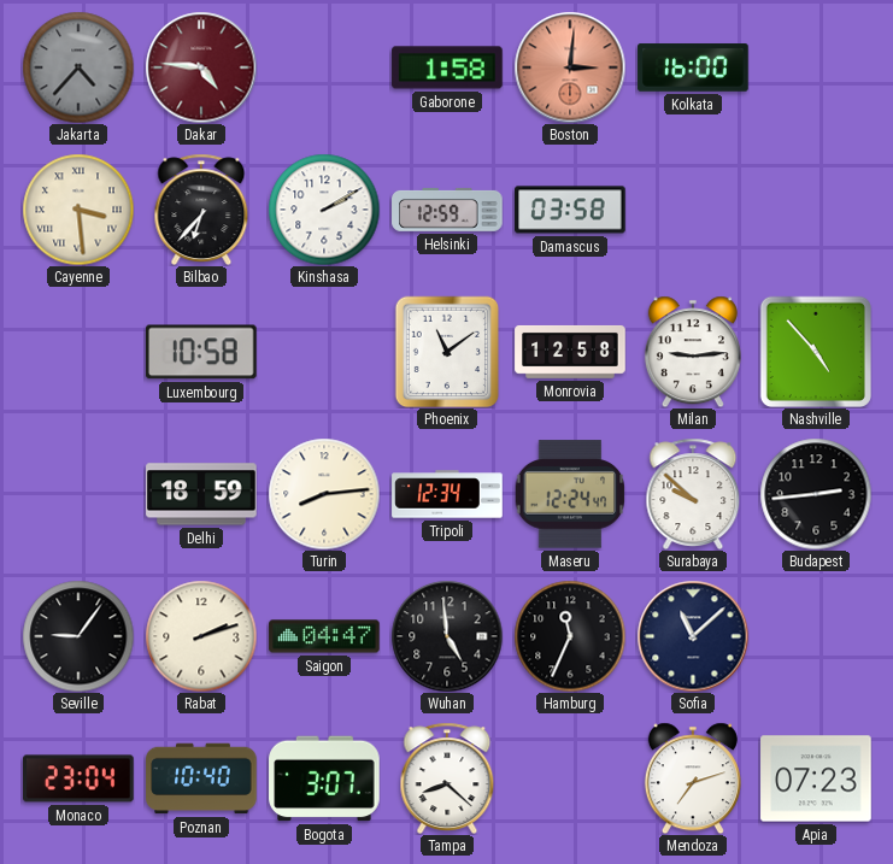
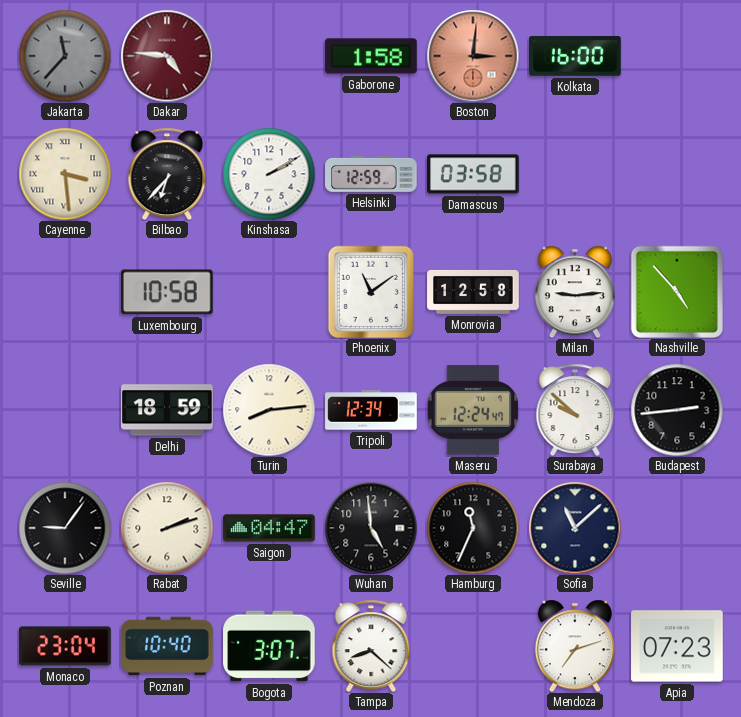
Jakarta: 4:37 -> 11:37
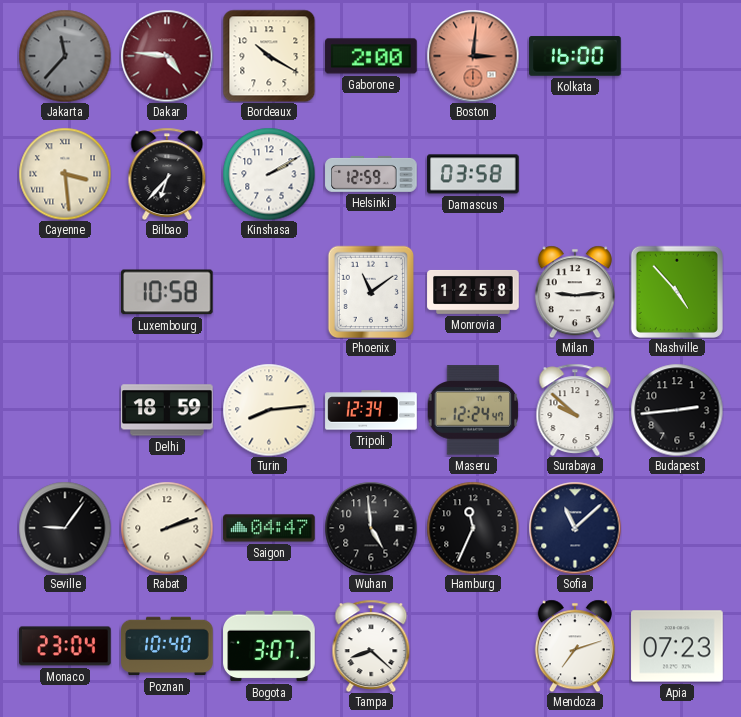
Bordeaux: none -> 10:20
Gaborone: 1:58 -> 2:00
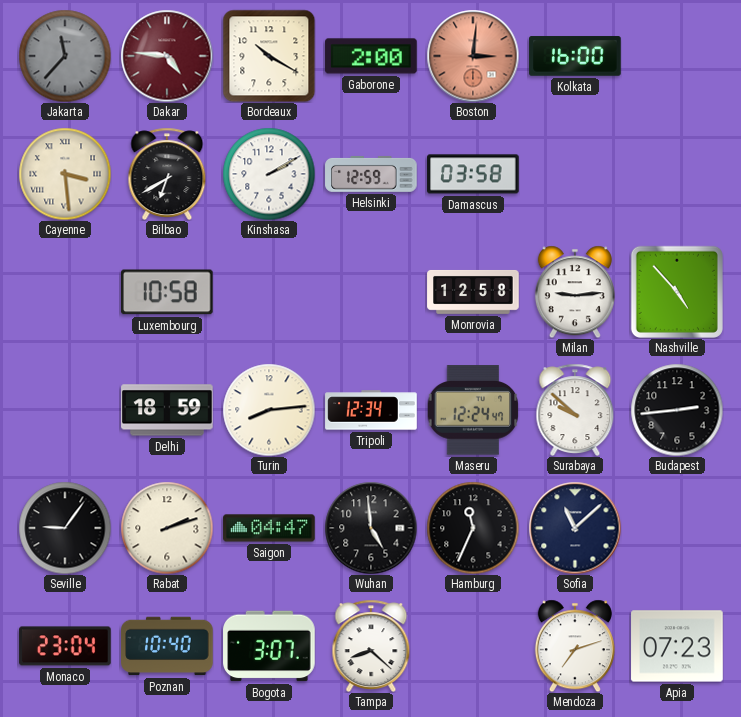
Bilbao: 6:37 -> 6:40
Phoenix: 11:09 -> none
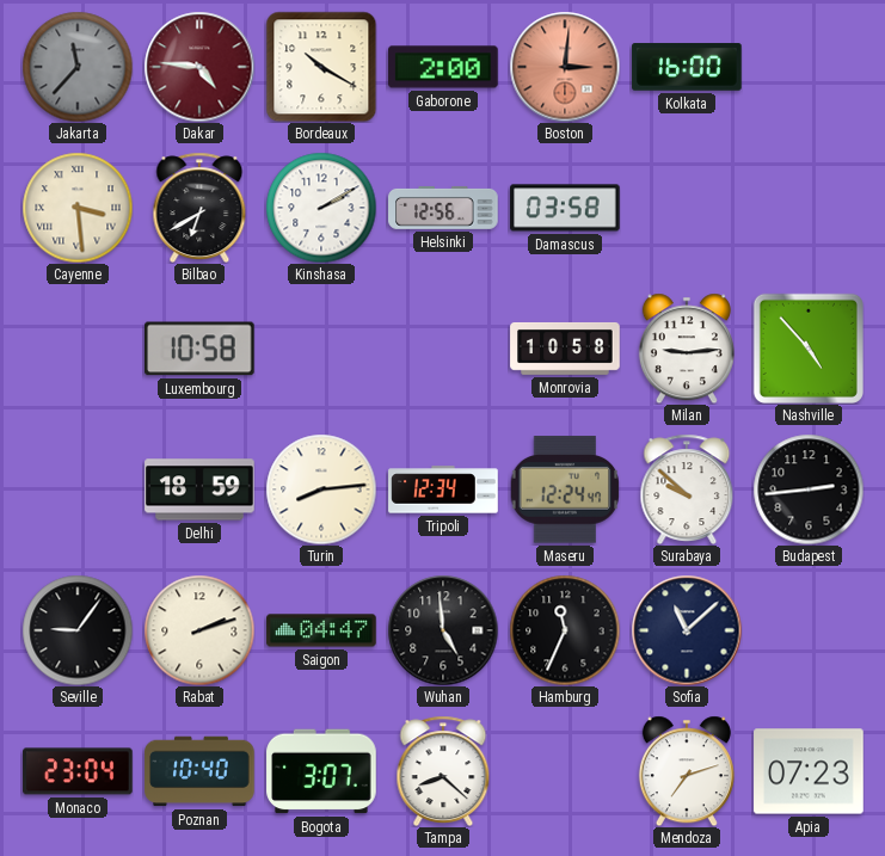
Helsinki: 12:59 -> 12:56
Monrovia: 12:58 -> 10:58
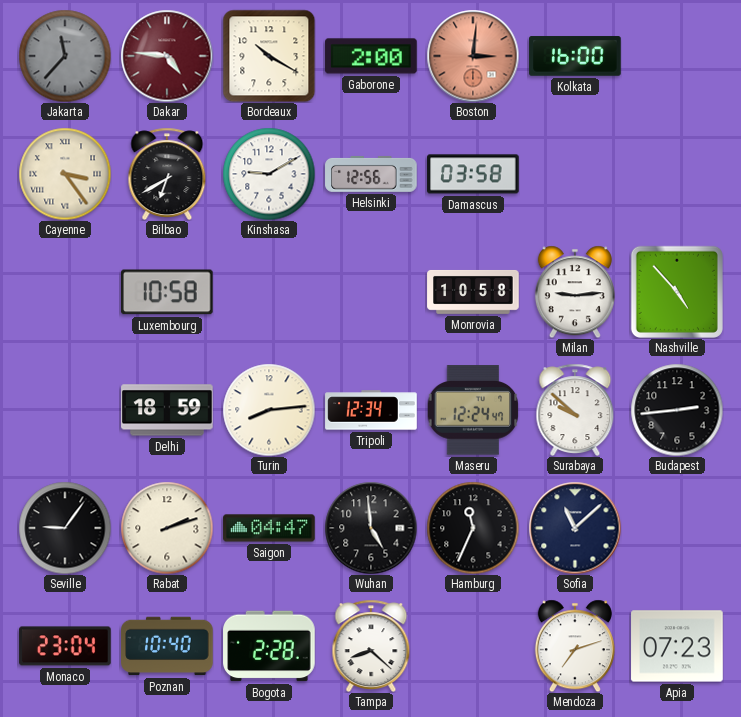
Cayenne: 3:29 -> 3:24
Kinshasa: 2:10 -> 9:10
Bogota: 3:07 -> 2:28
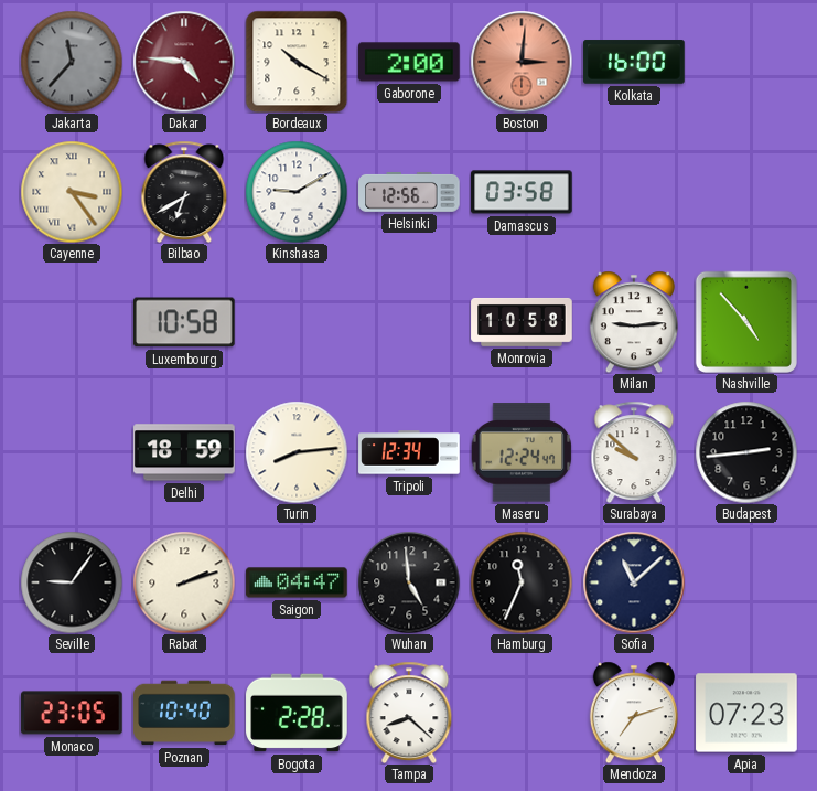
Monaco: 23:04 -> 23:05
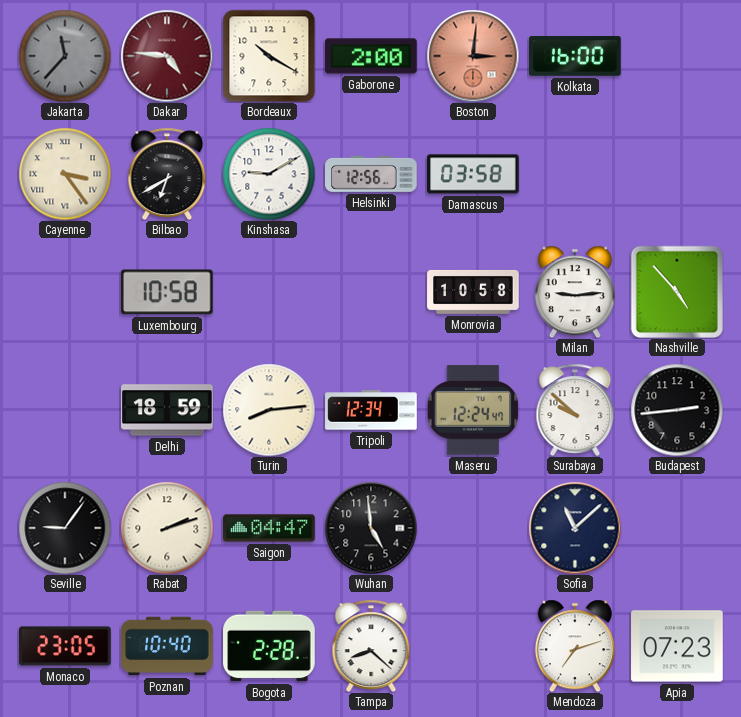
Hamburg: 11:34 -> none
